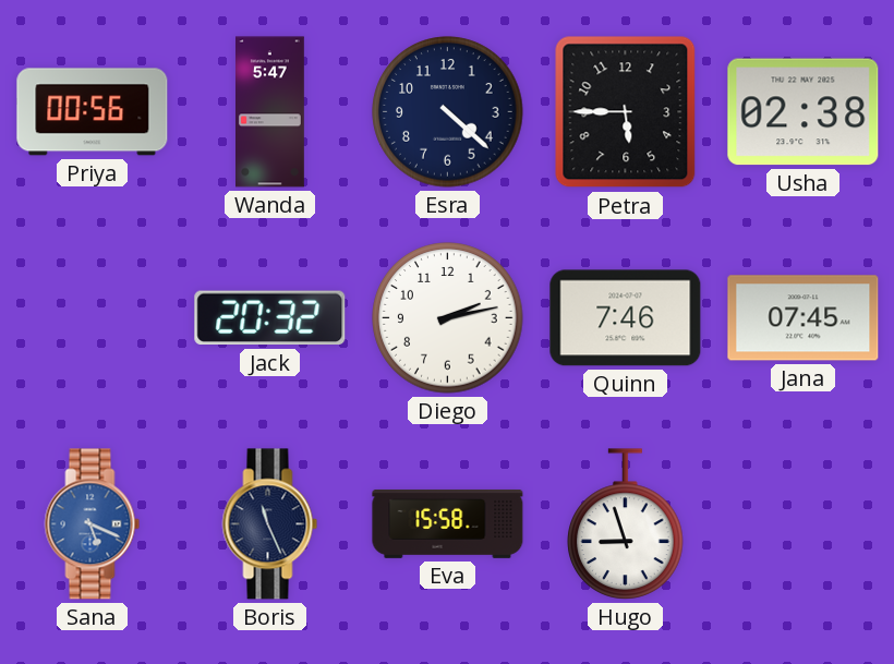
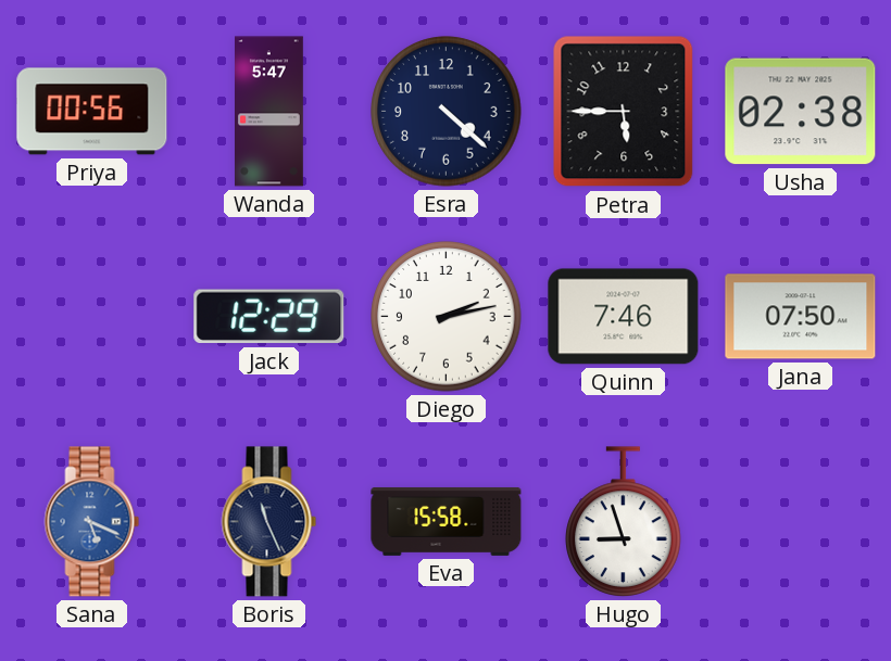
Jack: 20:32 -> 12:29
Jana: 07:45 -> 07:50
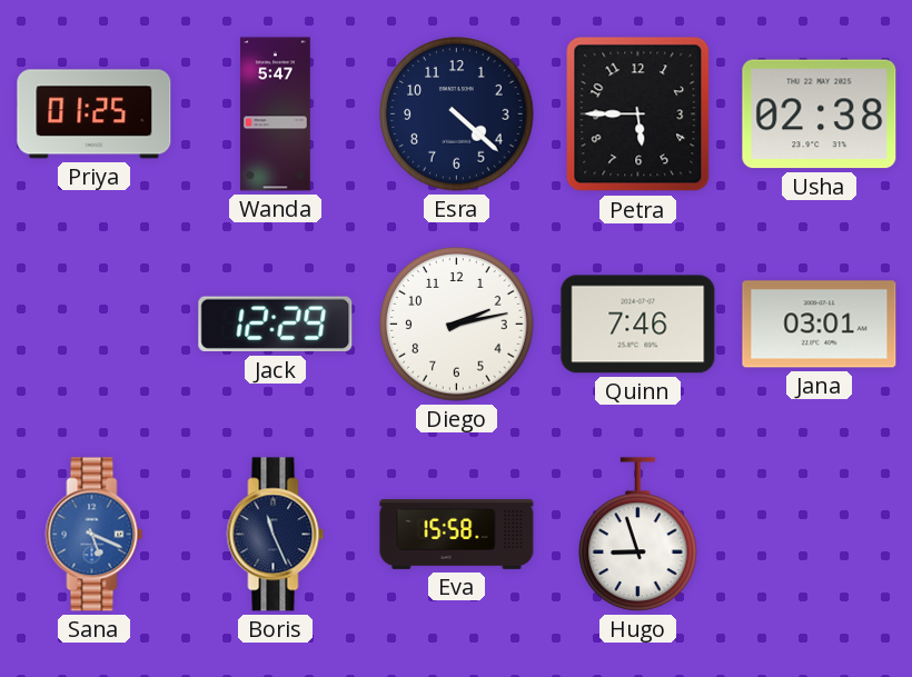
Priya: 00:56 -> 01:25
Jana: 07:50 -> 03:01
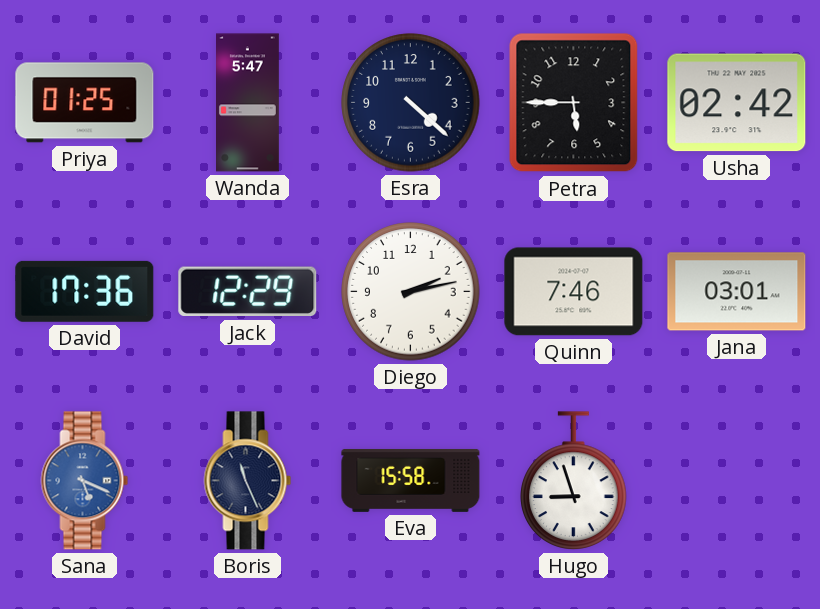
Usha: 02:38 -> 02:42
David: none -> 17:36
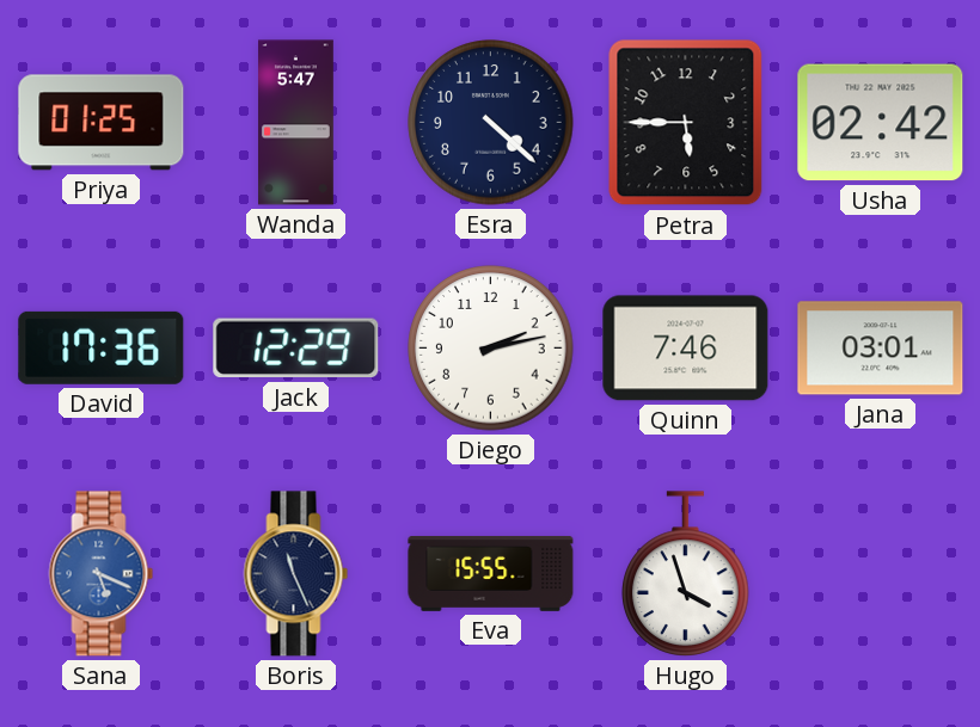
Eva: 15:58 -> 15:55
Hugo: 8:57 -> 3:57
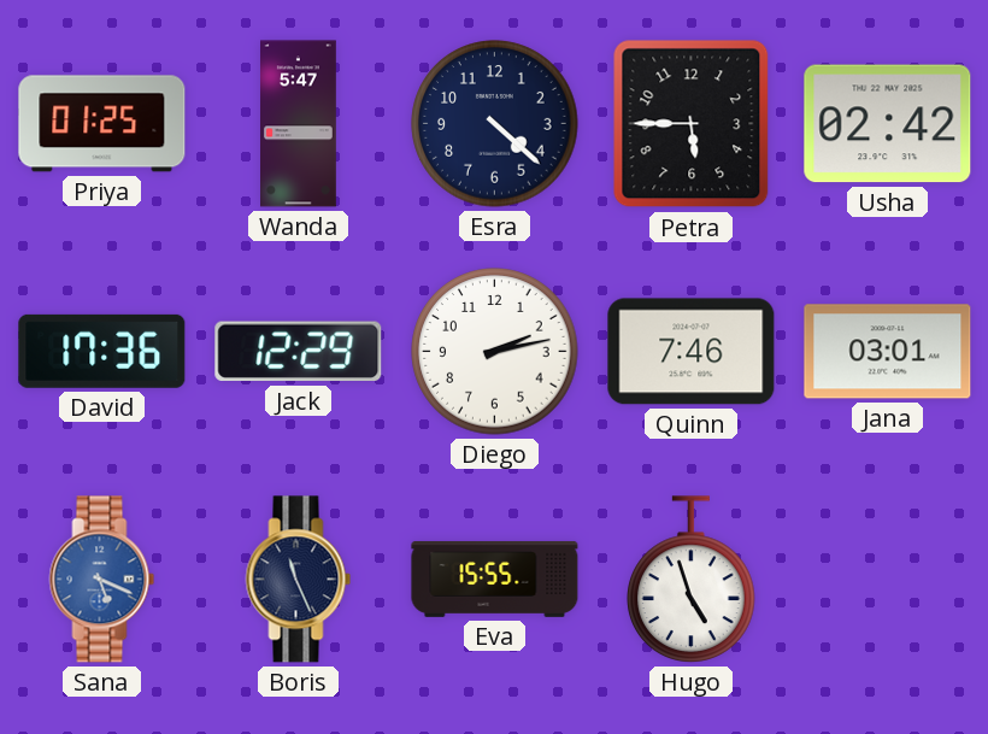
Hugo: 3:57 -> 4:57
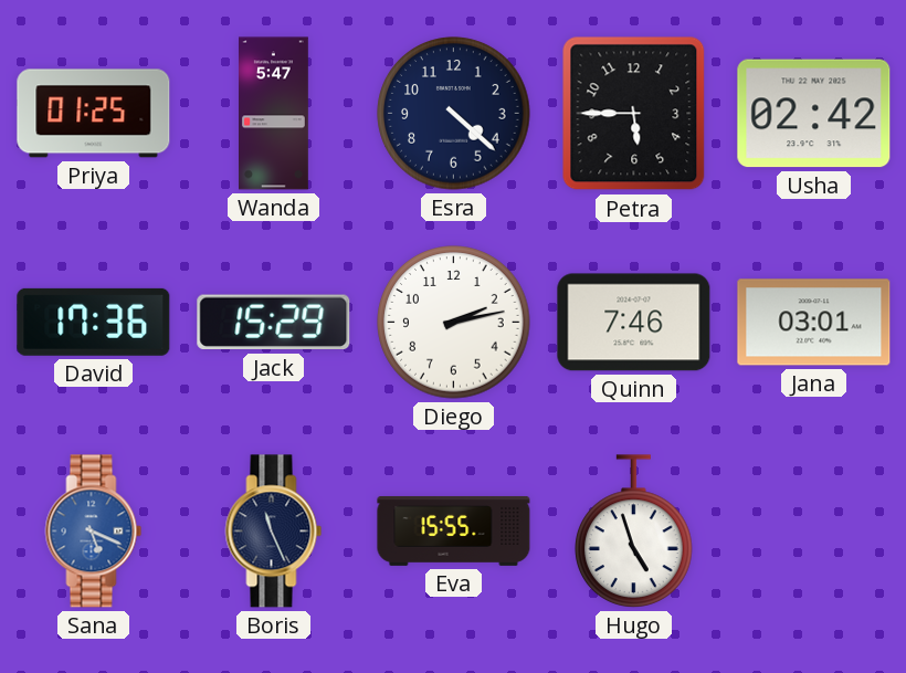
Jack: 12:29 -> 15:29
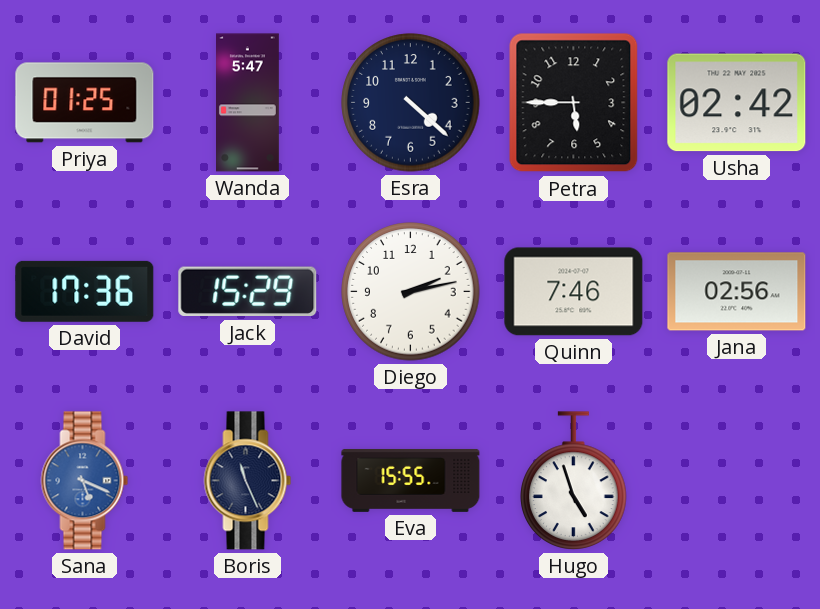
Jana: 03:01 -> 02:56
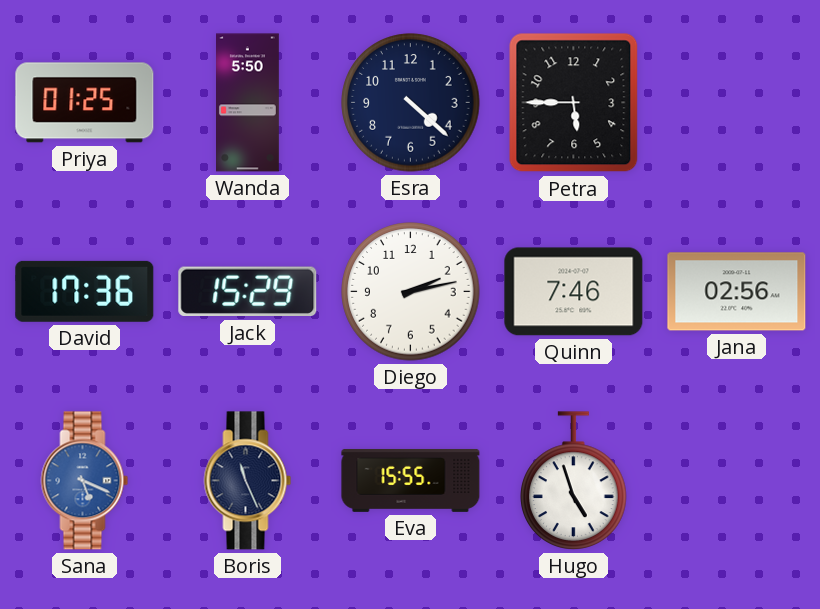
Wanda: 5:47 -> 5:50
Usha: 02:42 -> none
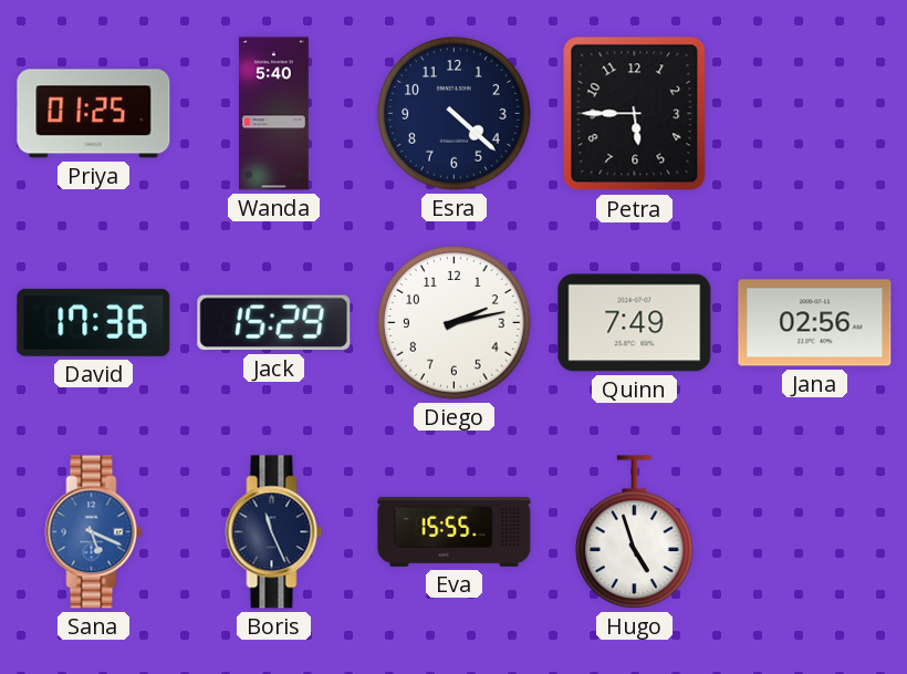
Wanda: 5:50 -> 5:40
Quinn: 7:46 -> 7:49
